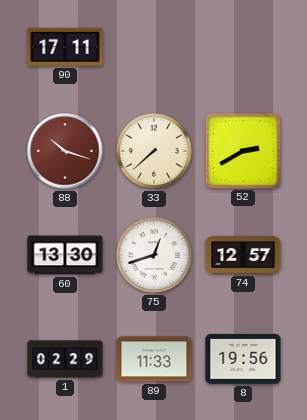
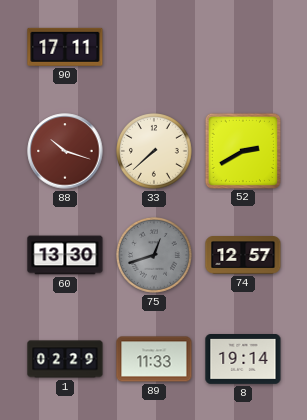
75 dial: white -> grey
8: 19:56 -> 19:14
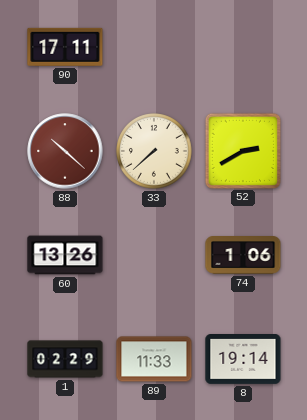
88: 10:18 -> 10:22
60: 13:30 -> 13:26
75: 12:42 -> none
74: 12:57 -> 1:06
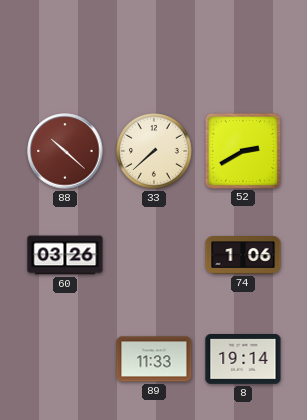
90: 17:11 -> none
60: 13:26 -> 03:26
1: 02:29 -> none
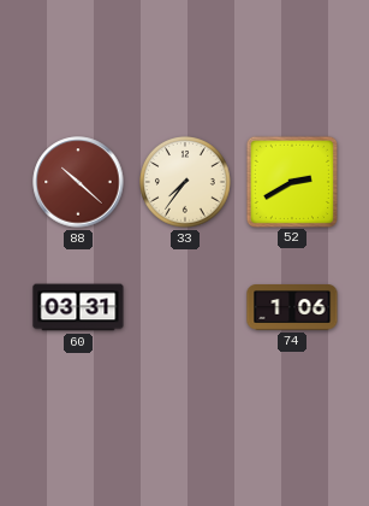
33: 7:38 -> 7:36
60: 03:26 -> 03:31
89: 11:33 -> none
8: 19:14 -> none
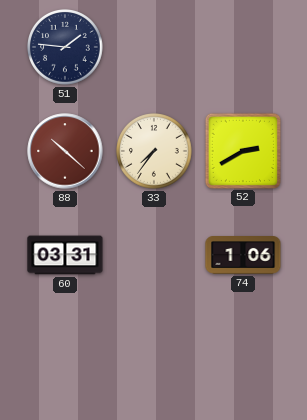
51: none -> 1:46
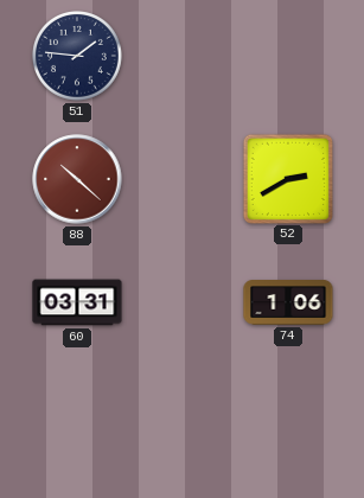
33: 7:36 -> none
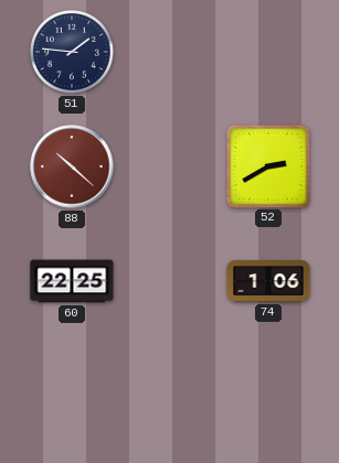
60: 03:31 -> 22:25
